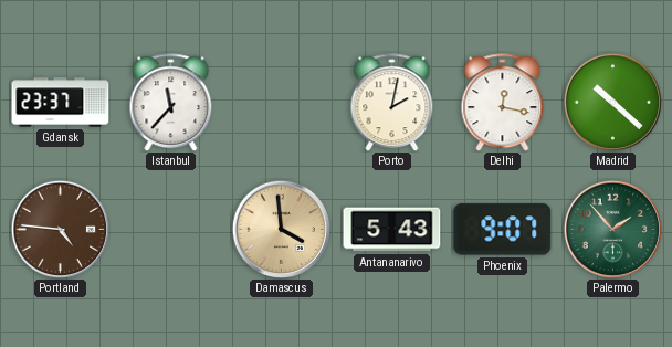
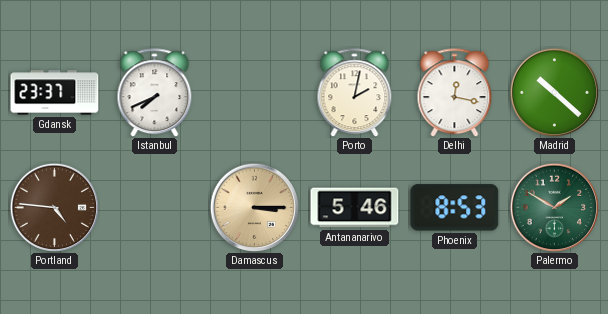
Istanbul: 11:37 -> 7:41
Damascus: 3:59 -> 3:15
Antananarivo: 5:43 -> 5:46
Phoenix: 9:07 -> 8:53
Palermo: 1:53 -> 1:50
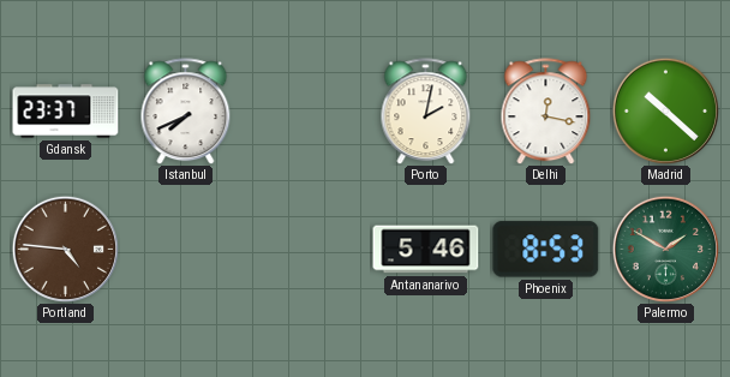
Damascus: 3:15 -> none
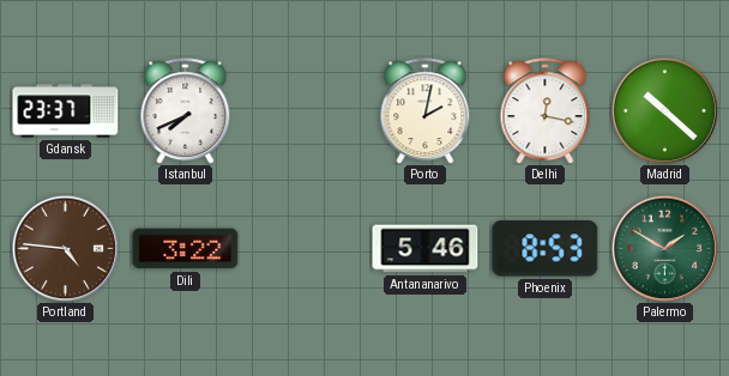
Dili: none -> 3:22
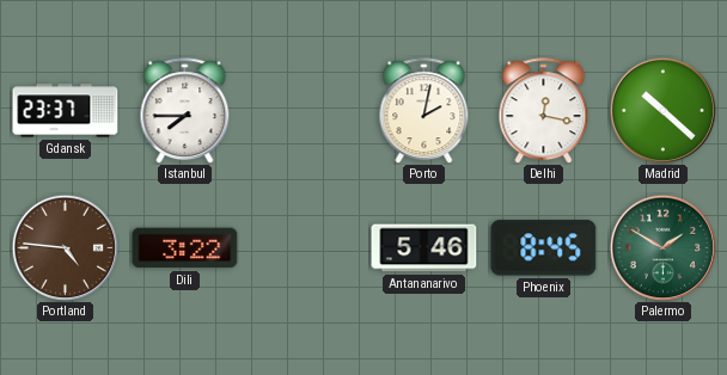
Istanbul: 7:41 -> 7:45
Phoenix: 8:53 -> 8:45
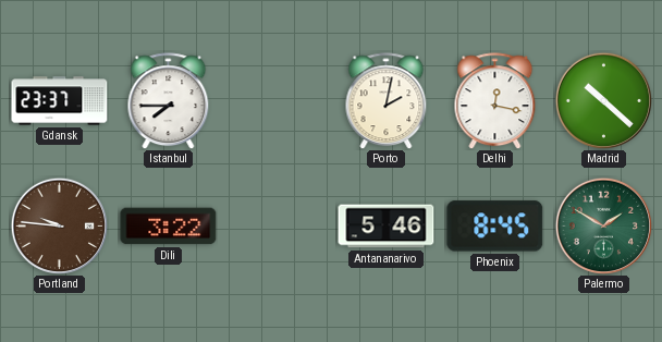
Portland: 4:46 -> 9:46
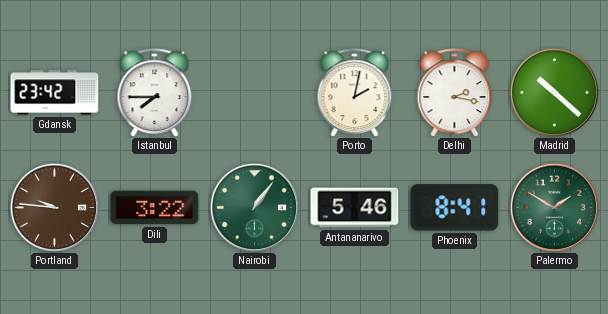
Gdansk: 23:37 -> 23:42
Delhi: 12:17 -> 2:17
Nairobi: none -> 1:06
Phoenix: 8:45 -> 8:41
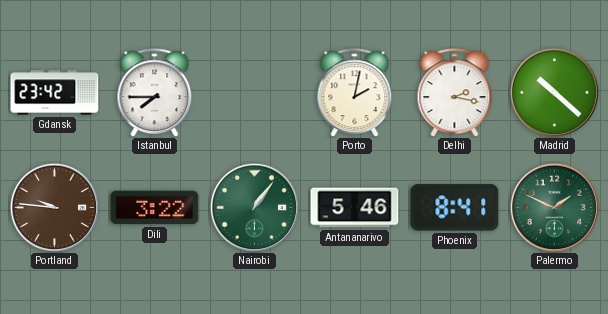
Palermo: 1:50 -> 1:49
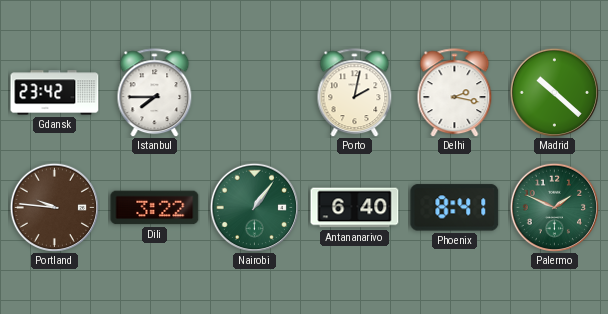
Antananarivo: 5:46 -> 6:40
